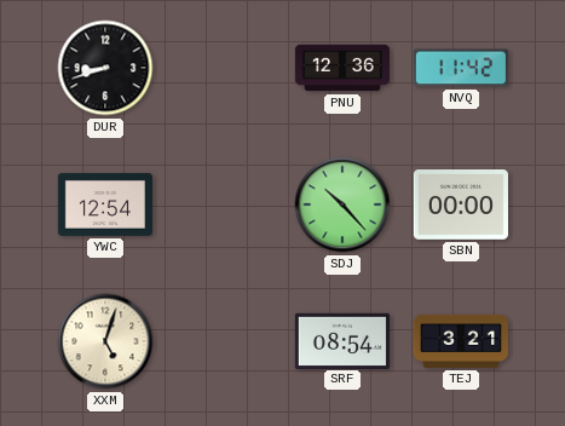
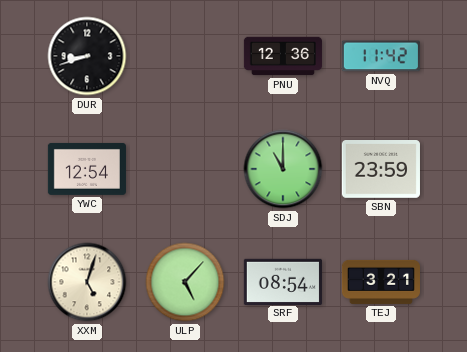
SDJ: 10:23 -> 11:00
SBN: 00:00 -> 23:59
ULP: none -> 5:07
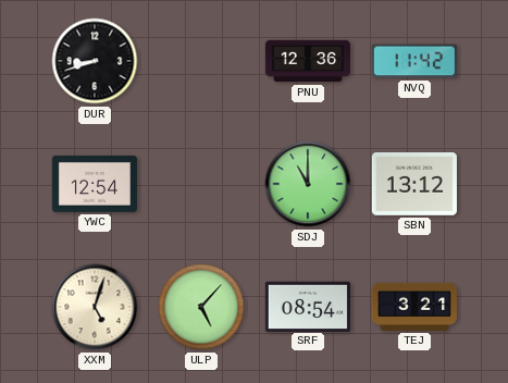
SBN: 23:59 -> 13:12
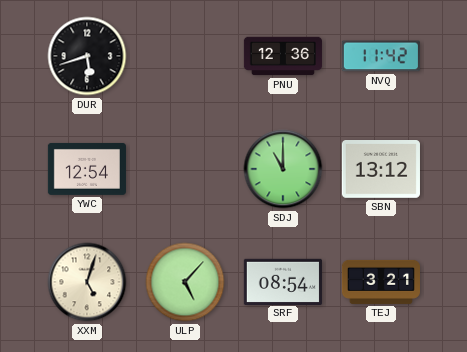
DUR: 8:42 -> 5:42
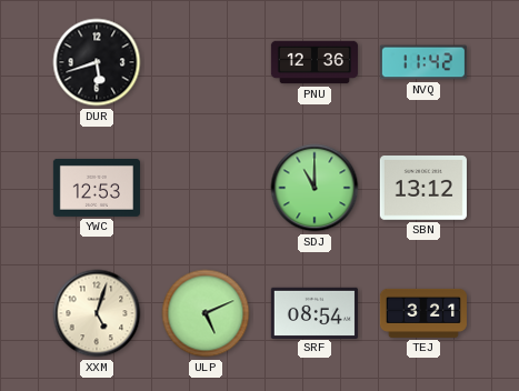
YWC: 12:54 -> 12:53
ULP: 5:07 -> 5:11
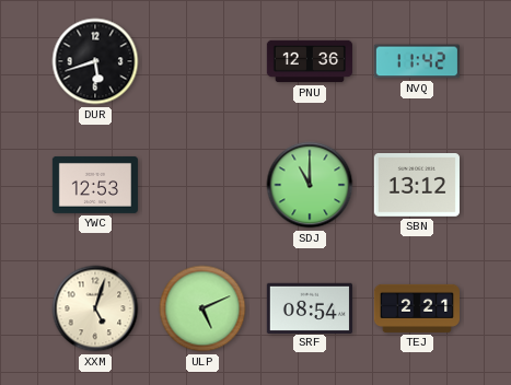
TEJ: 3:21 -> 2:21
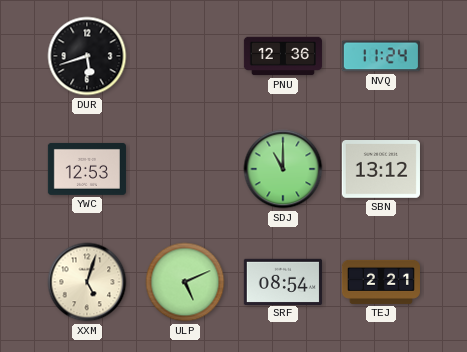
NVQ: 11:42 -> 11:24
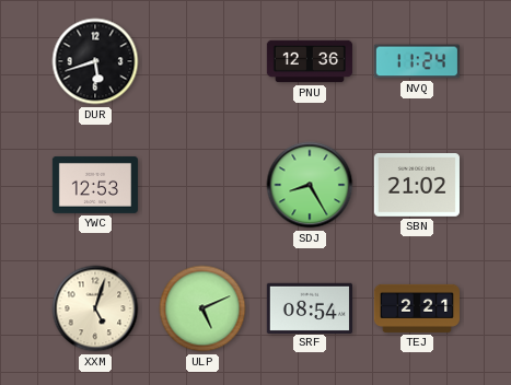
SDJ: 11:00 -> 8:25
SBN: 13:12 -> 21:02
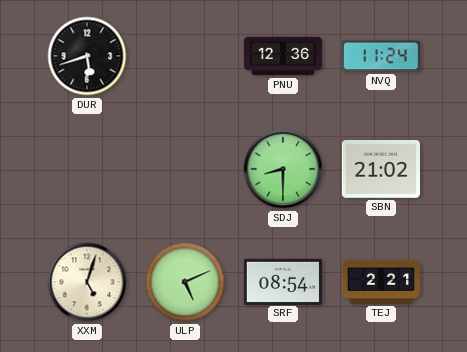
YWC: 12:53 -> none
SDJ: 8:25 -> 8:30
